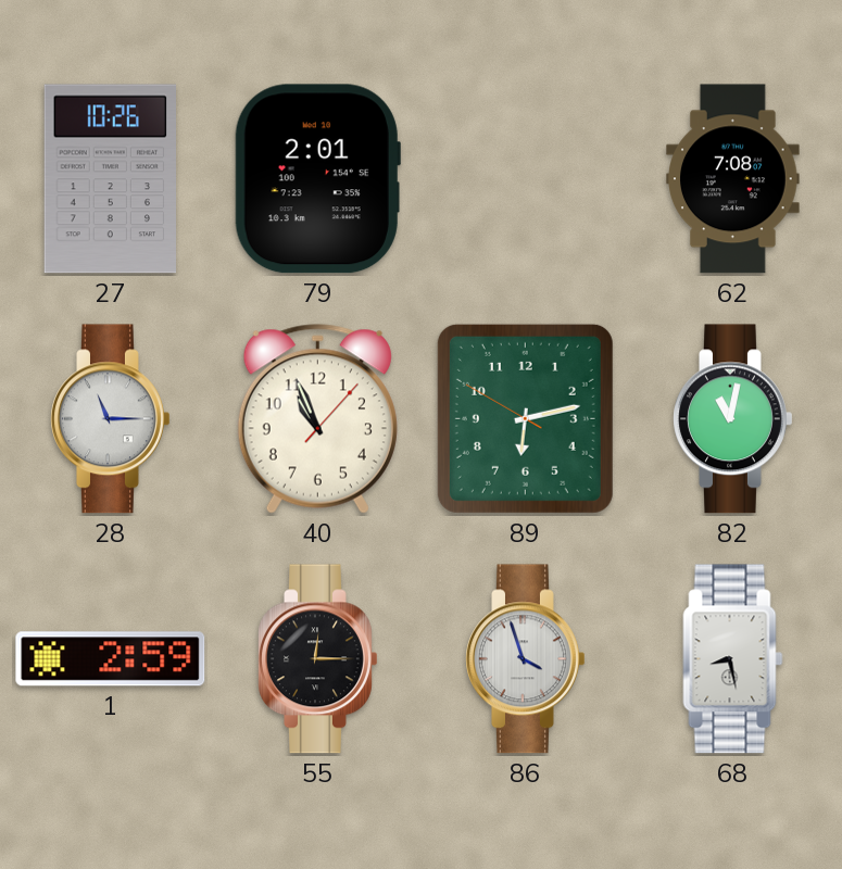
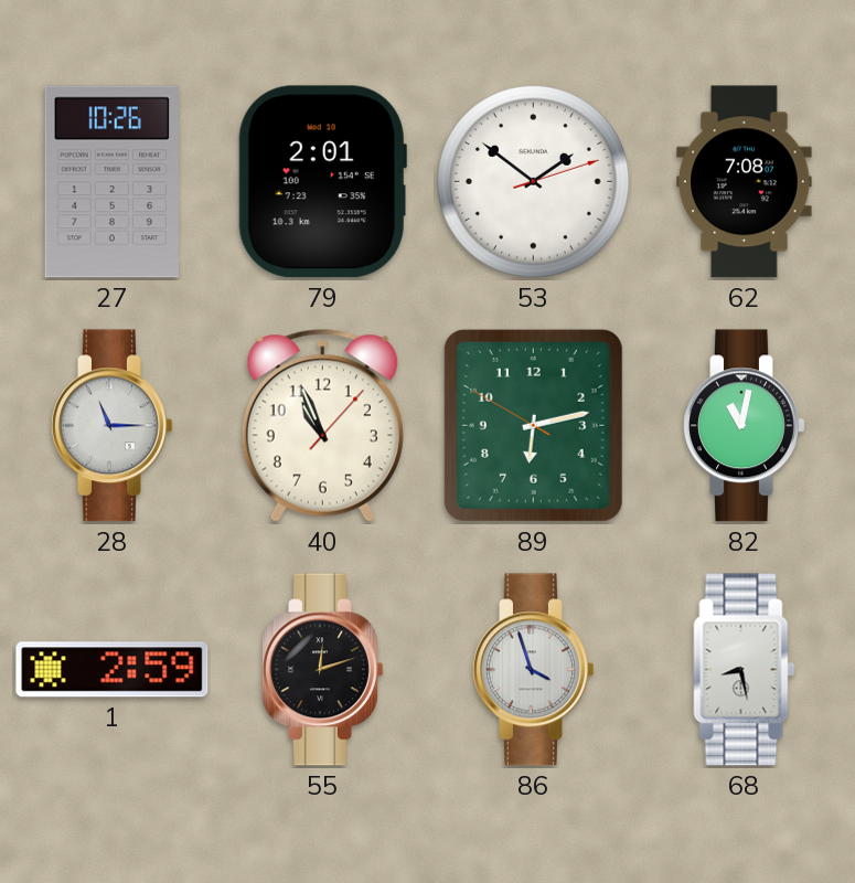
53: none -> 1:51
55: 12:15 -> 12:12
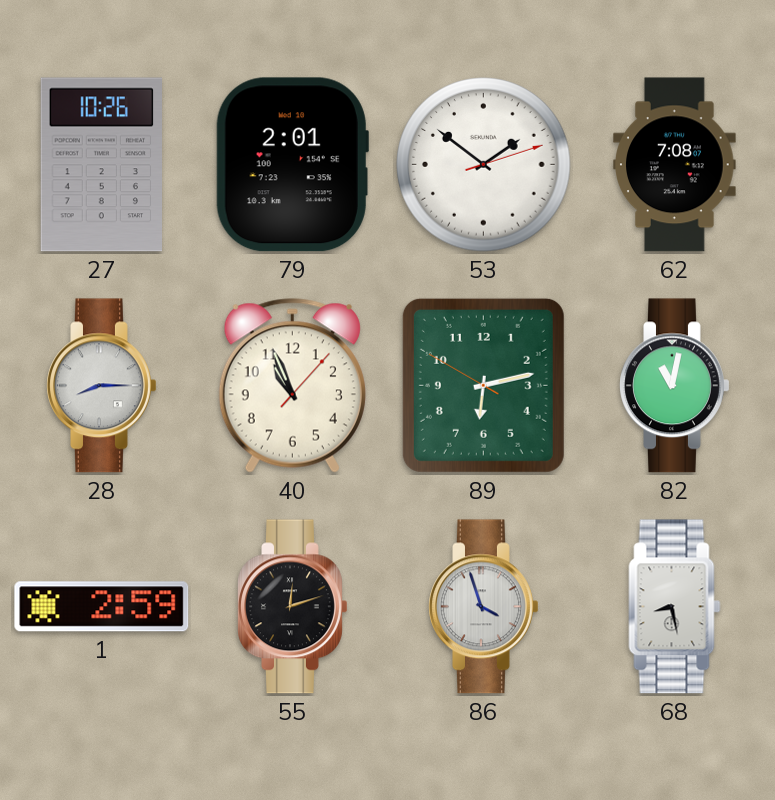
28: 11:15 -> 8:15
